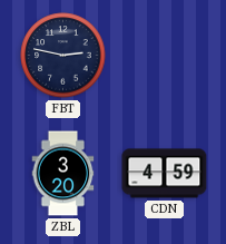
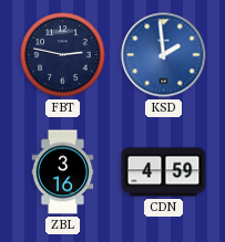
KSD: none -> 1:59
ZBL: 3:20 -> 3:16
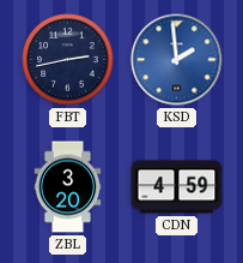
FBT: 2:47 -> 2:43
ZBL: 3:16 -> 3:20
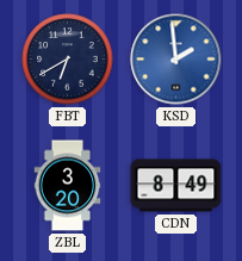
FBT: 2:43 -> 6:40
CDN: 4:59 -> 8:49
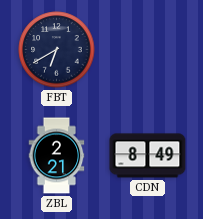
KSD: 1:59 -> none
ZBL: 3:20 -> 2:21
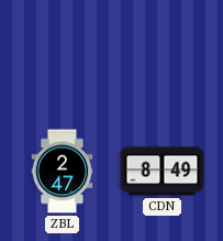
FBT: 6:40 -> none
ZBL: 2:21 -> 2:47
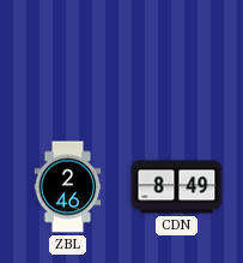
ZBL: 2:47 -> 2:46
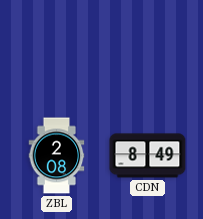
ZBL: 2:46 -> 2:08
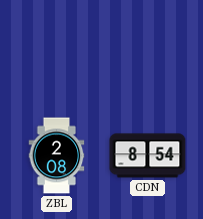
CDN: 8:49 -> 8:54
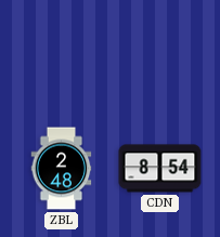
ZBL: 2:08 -> 2:48
